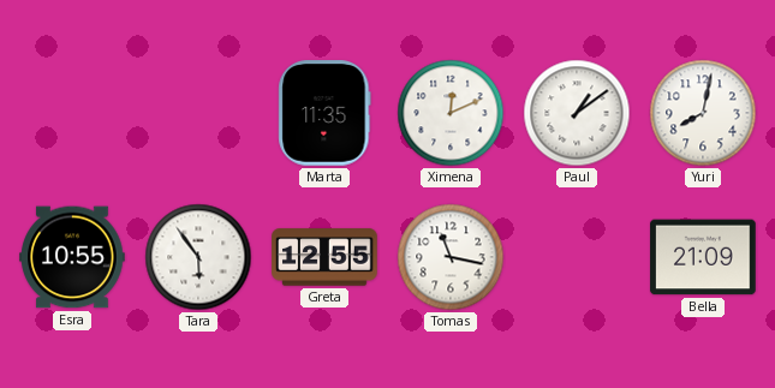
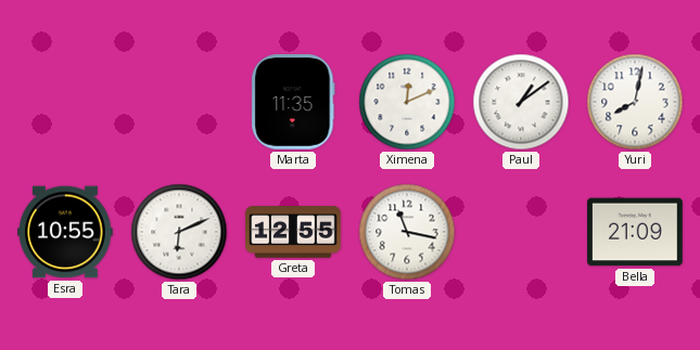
Tara: 5:54 -> 6:11
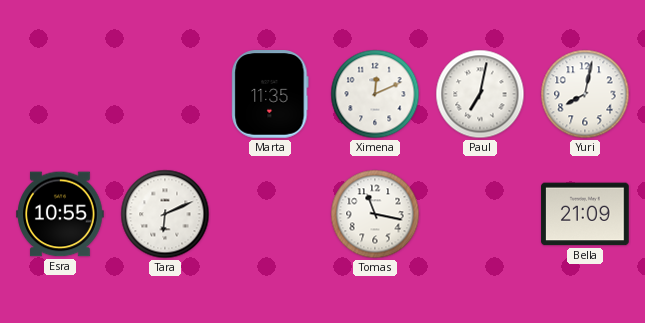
Paul: 1:09 -> 7:02
Greta: 12:55 -> none
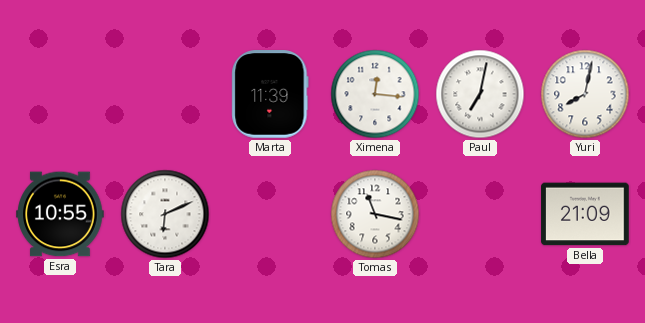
Marta: 11:35 -> 11:39
Ximena: 12:11 -> 12:16
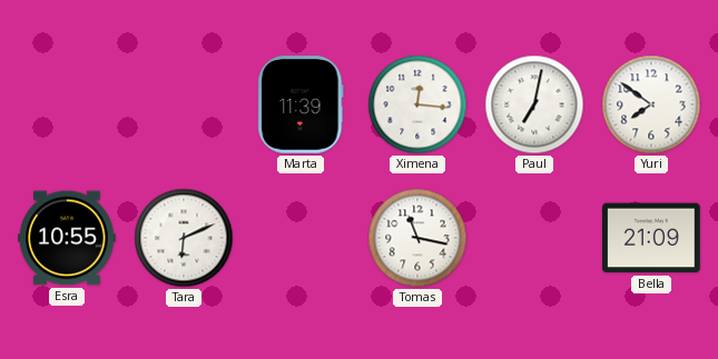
Yuri: 8:02 -> 7:51
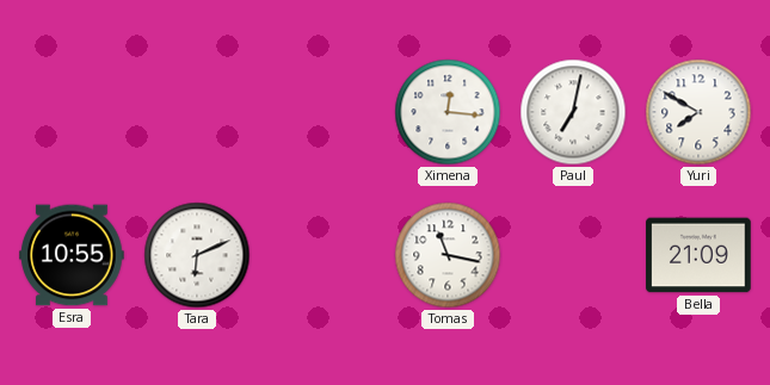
Marta: 11:39 -> none
Yuri: 7:51 -> 7:50
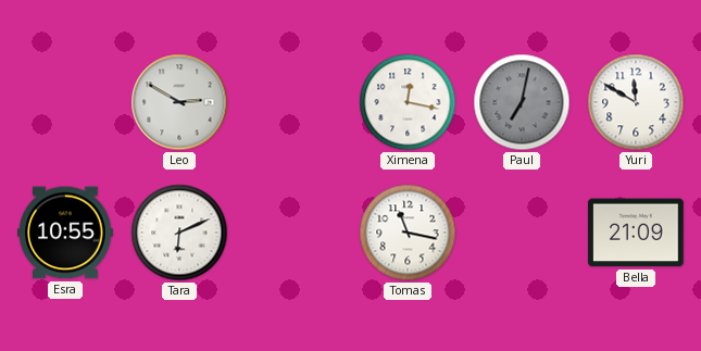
Leo: none -> 2:50
Ximena: 12:16 -> 12:17
Paul dial: white -> grey
Yuri: 7:50 -> 11:50
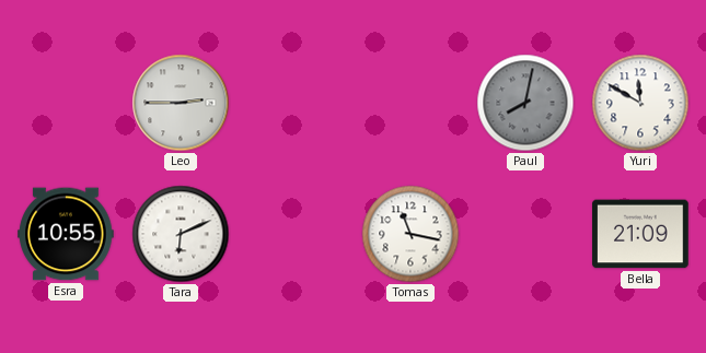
Leo: 2:50 -> 2:45
Ximena: 12:17 -> none
Paul: 7:02 -> 8:02
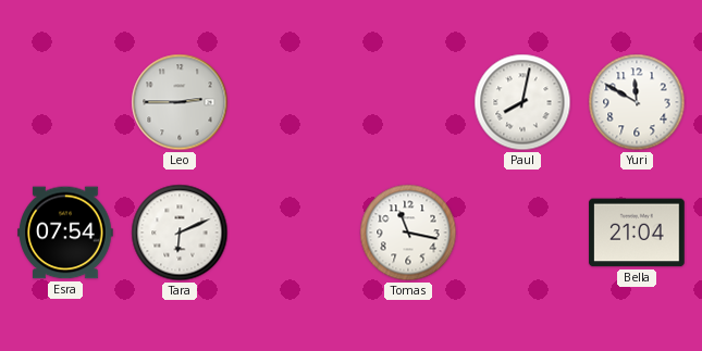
Paul dial: grey -> white
Esra: 10:55 -> 07:54
Bella: 21:09 -> 21:04
